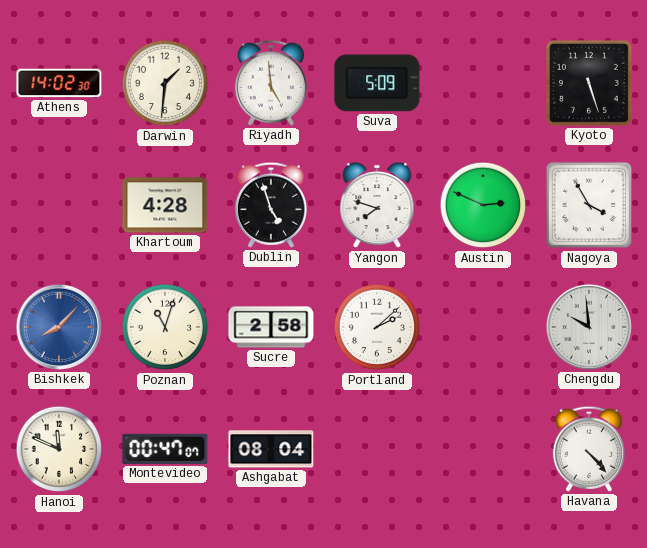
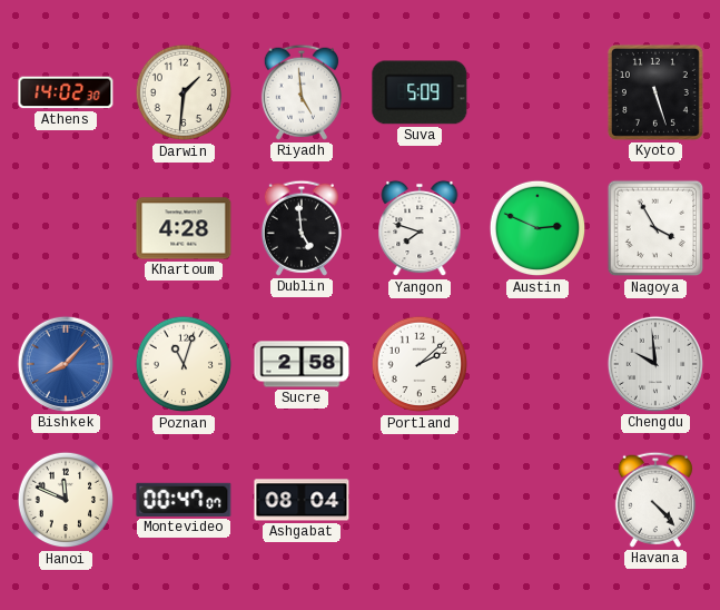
Dublin: 4:57 -> 4:59
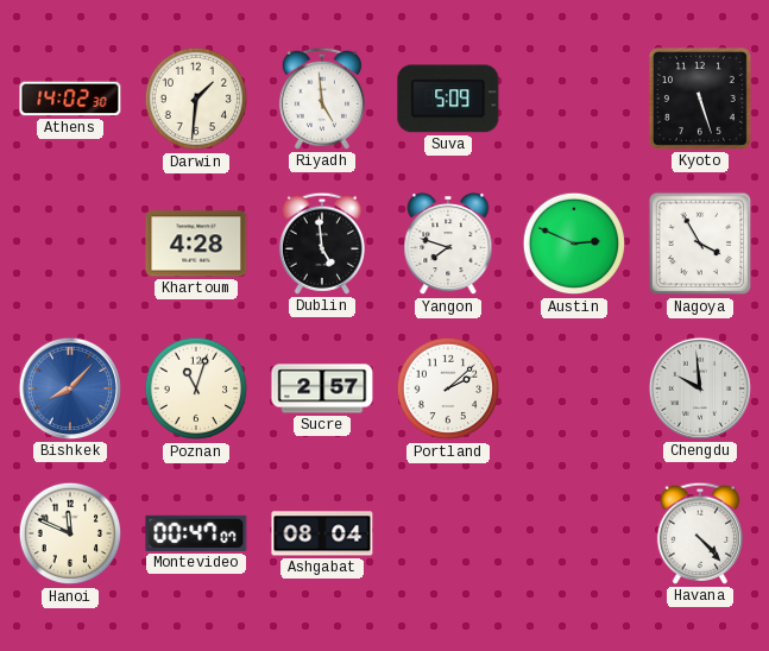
Sucre: 2:58 -> 2:57
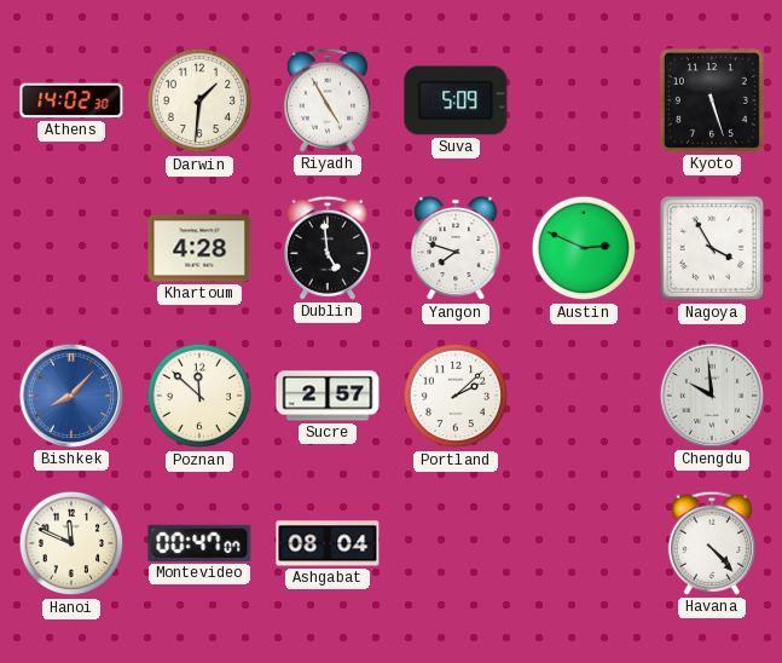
Riyadh: 4:59 -> 4:55
Poznan: 11:03 -> 11:52
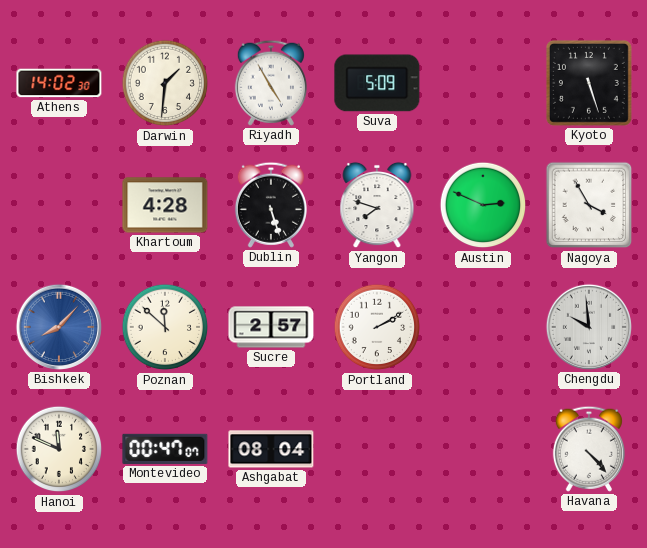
Dublin: 4:59 -> 5:27
Portland: 2:08 -> 2:10
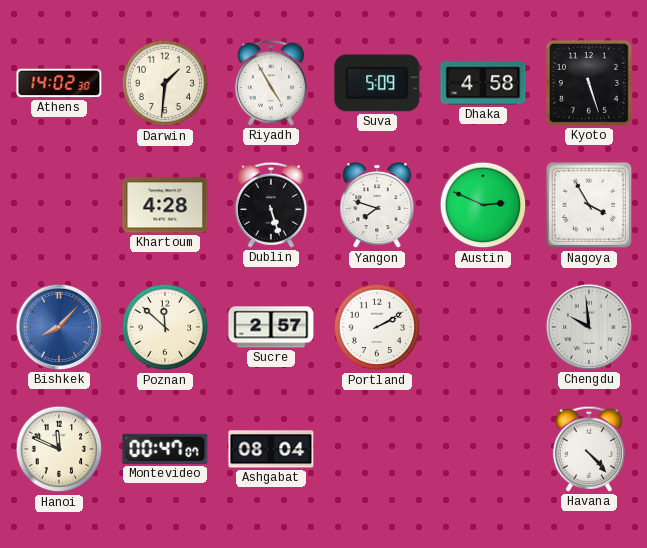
Dhaka: none -> 4:58
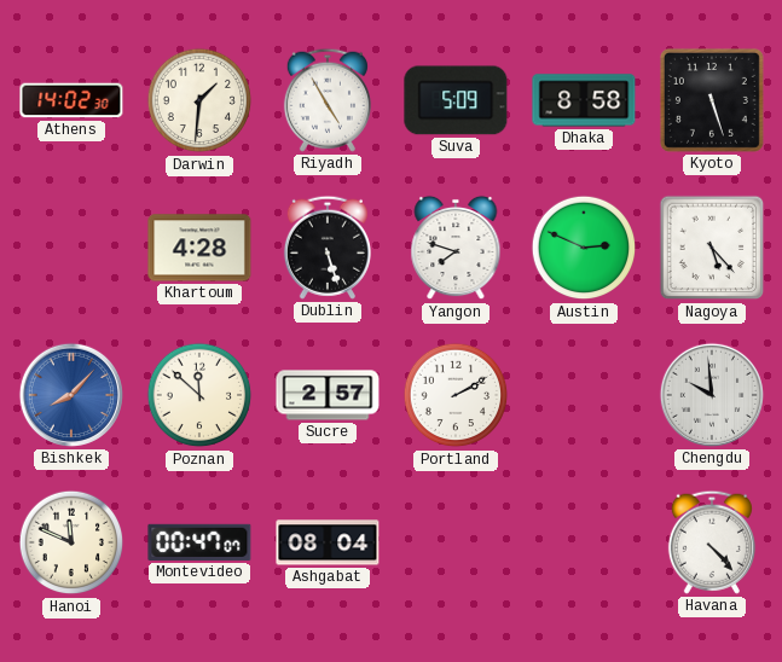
Dhaka: 4:58 -> 8:58
Nagoya: 3:55 -> 5:23
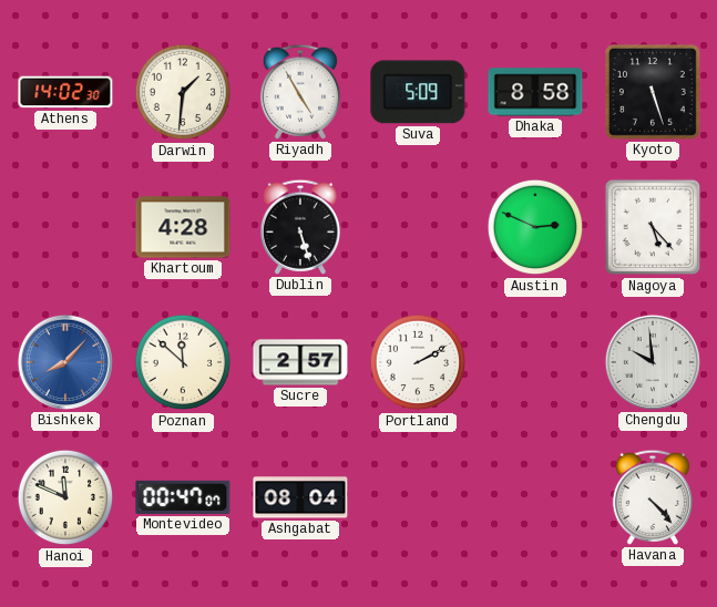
Yangon: 7:48 -> none
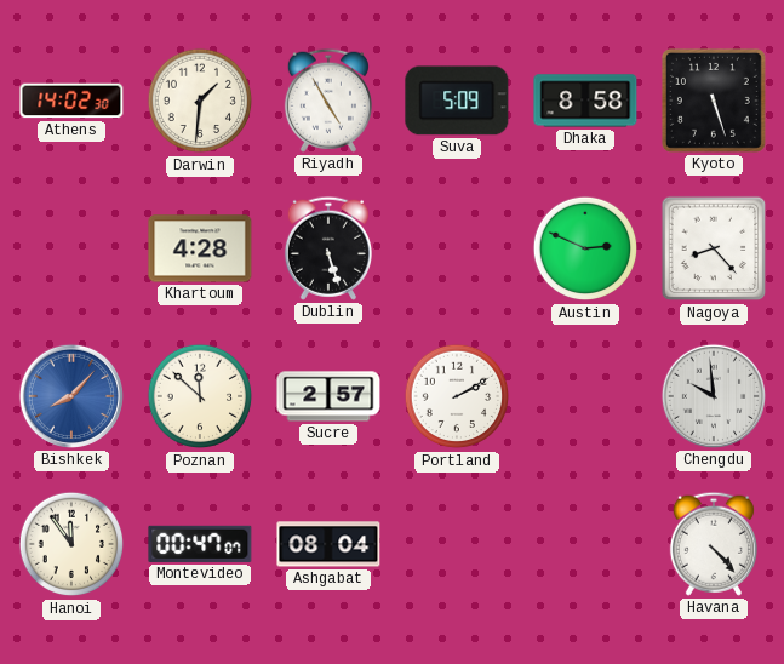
Nagoya: 5:23 -> 8:23
Hanoi: 11:49 -> 11:54
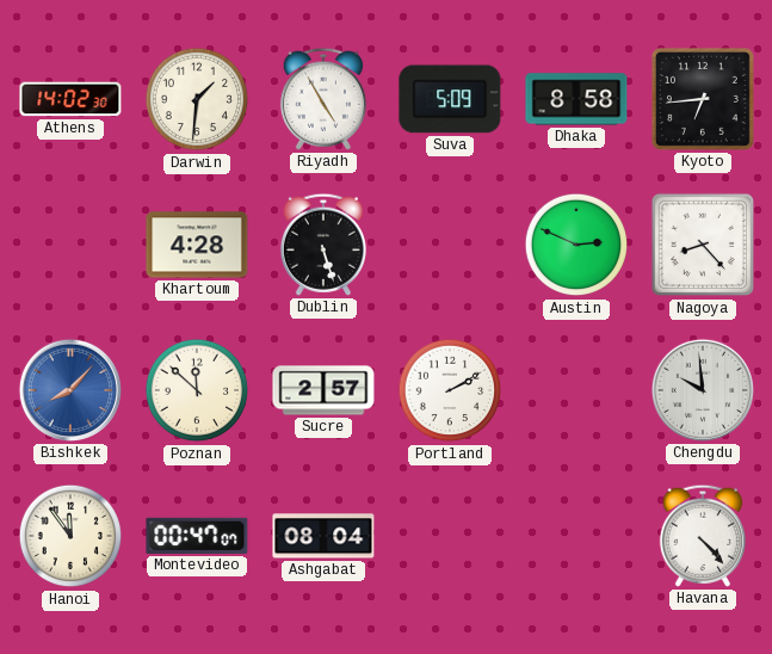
Kyoto: 5:27 -> 6:44
